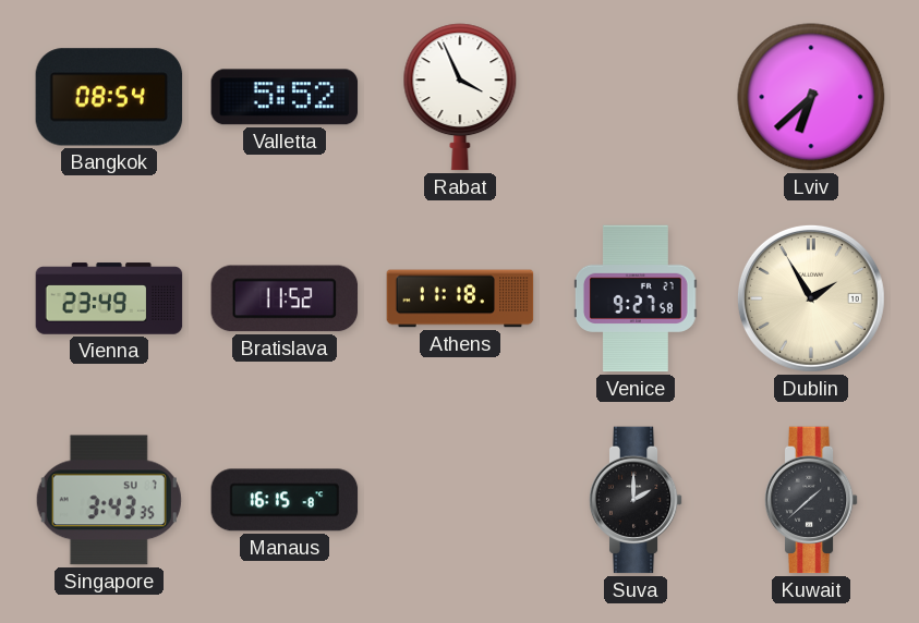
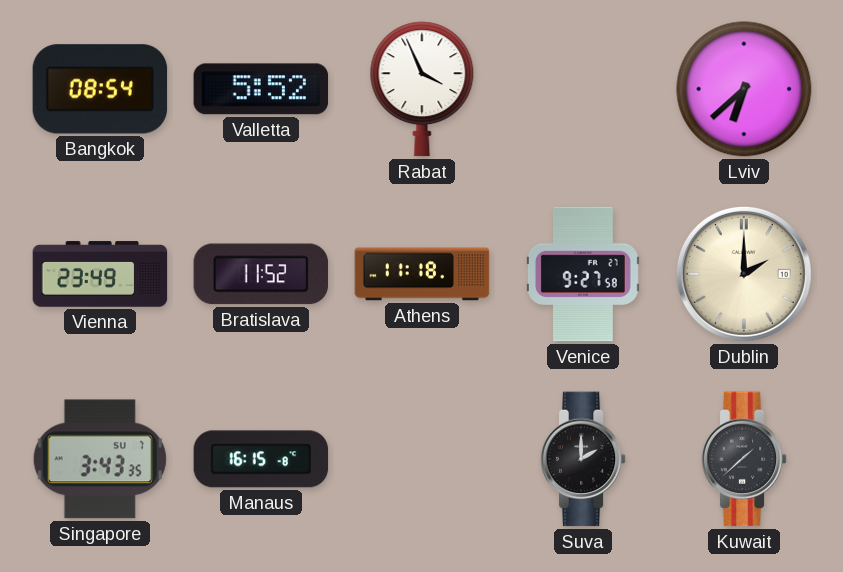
Dublin: 1:55 -> 2:00
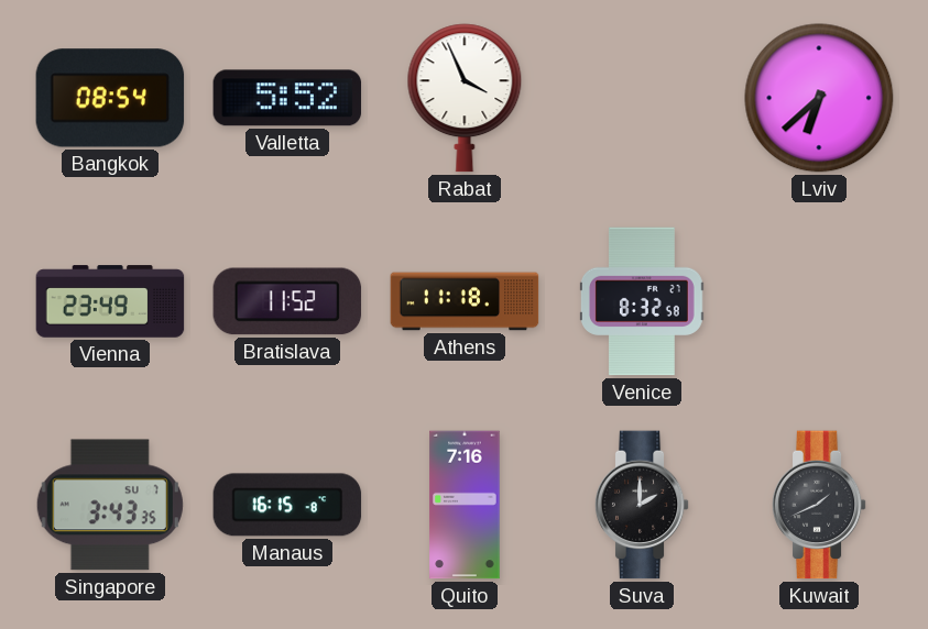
Venice: 9:27 -> 8:32
Dublin: 2:00 -> none
Quito: none -> 7:16
Kuwait: 1:38 -> 1:41
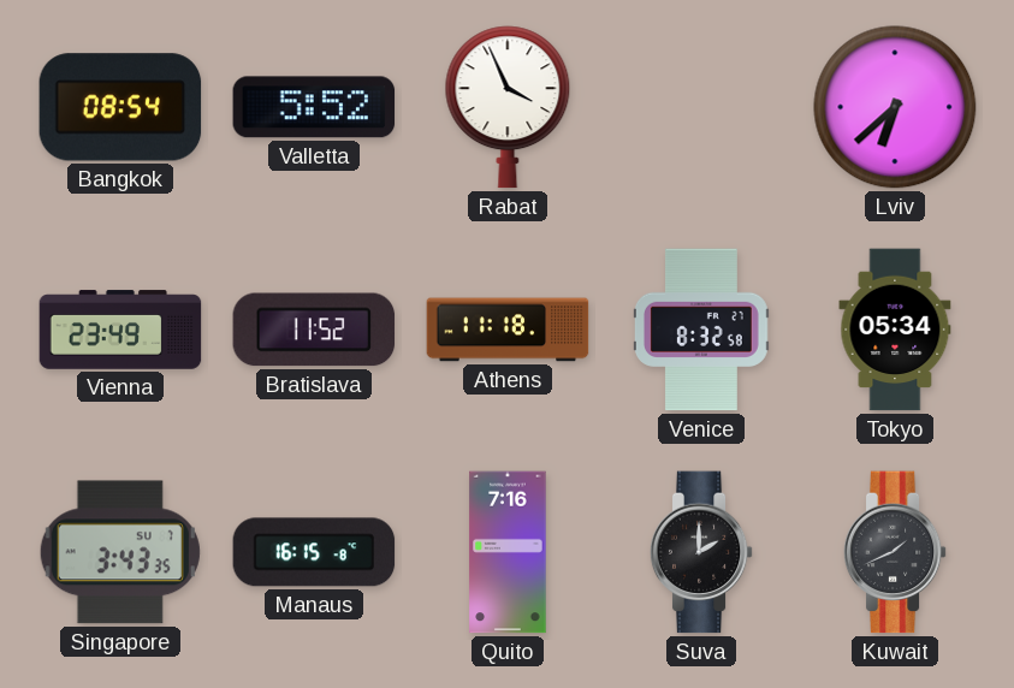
Tokyo: none -> 05:34
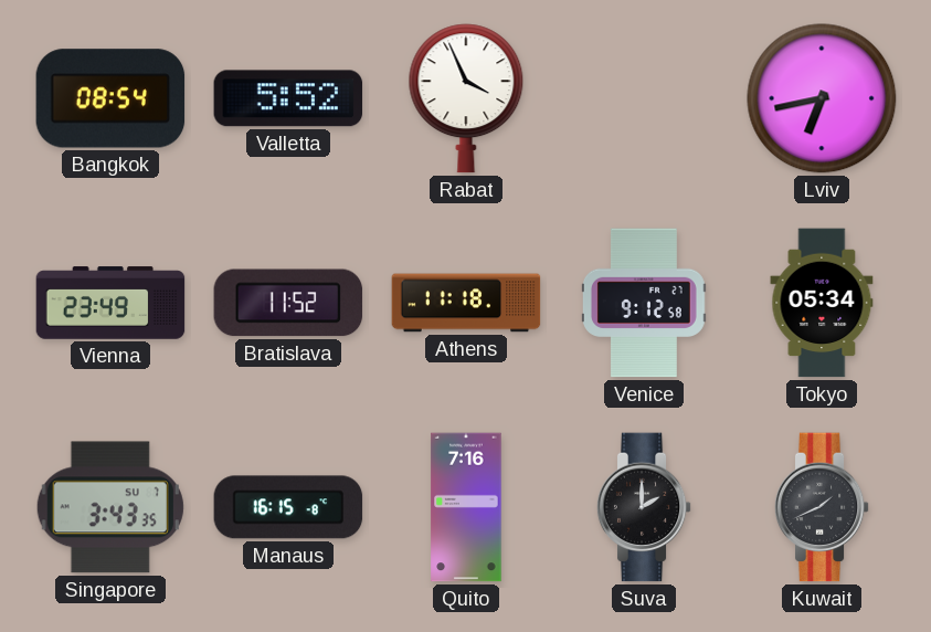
Lviv: 6:38 -> 6:43
Venice: 8:32 -> 9:12
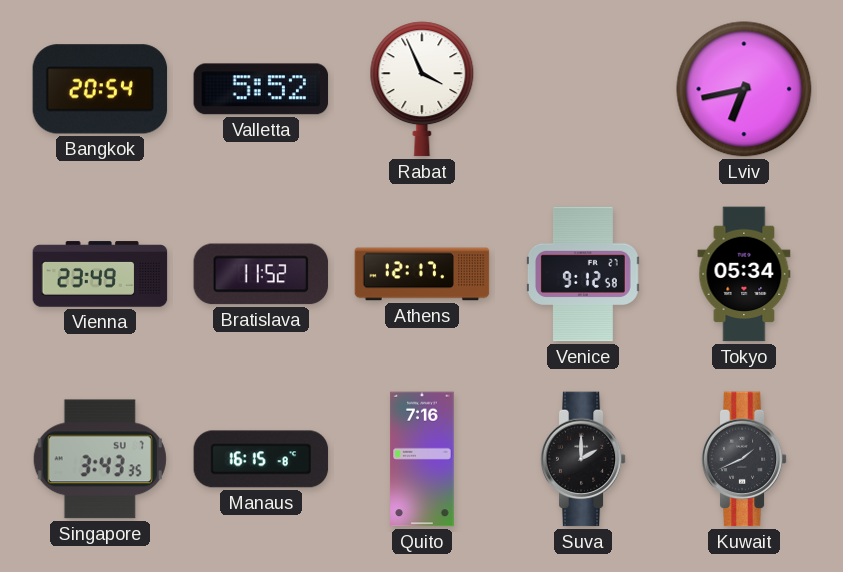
Bangkok: 08:54 -> 20:54
Athens: 11:18 -> 12:17
